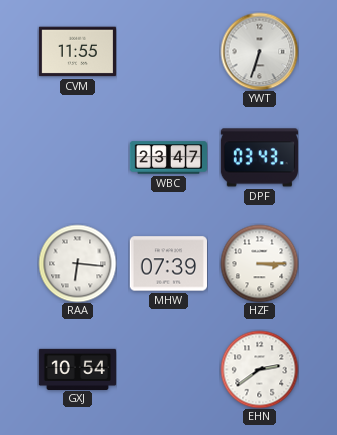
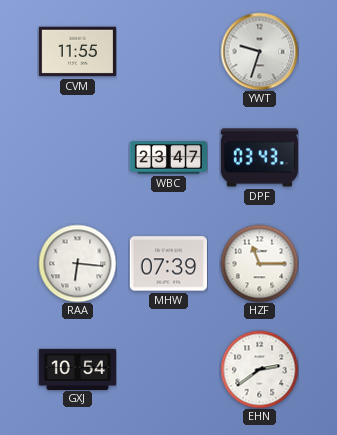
YWT: 6:33 -> 9:33
HZF: 3:15 -> 11:15
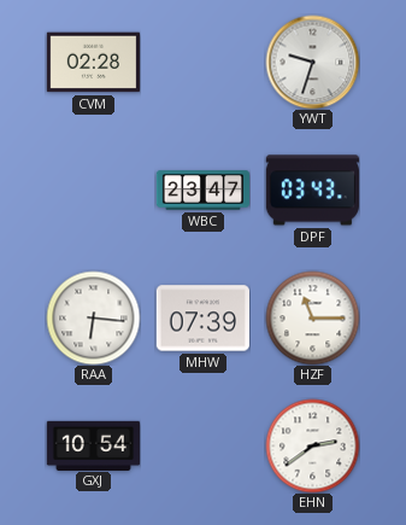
CVM: 11:55 -> 02:28
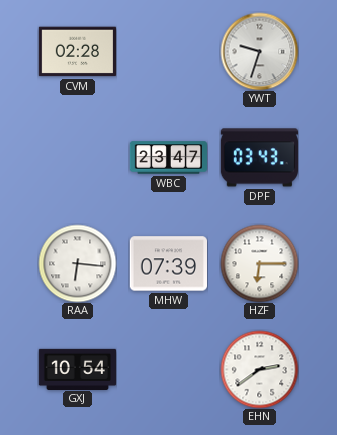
HZF: 11:15 -> 6:15
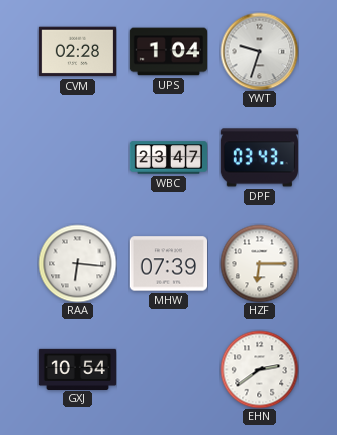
UPS: none -> 1:04
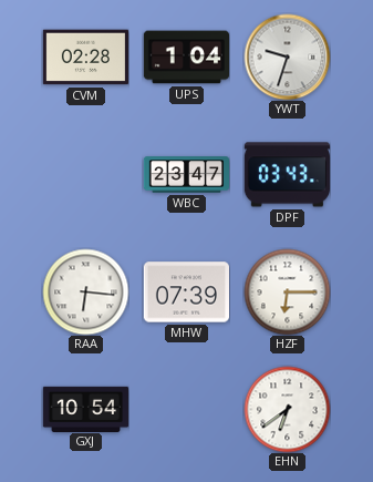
EHN: 2:39 -> 6:39
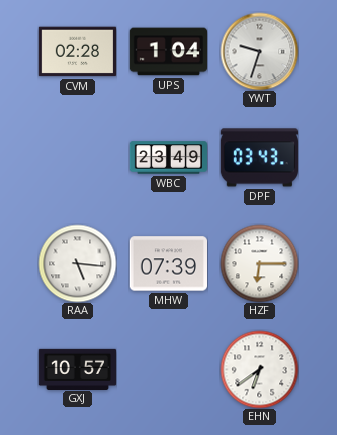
WBC: 23:47 -> 23:49
RAA: 6:16 -> 5:16
GXJ: 10:54 -> 10:57
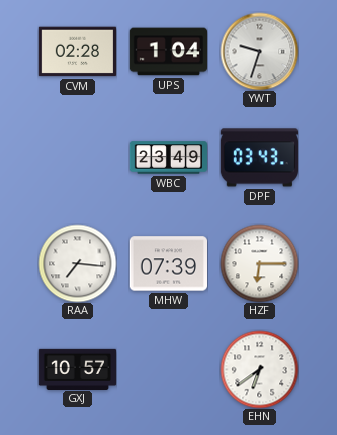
RAA: 5:16 -> 7:16
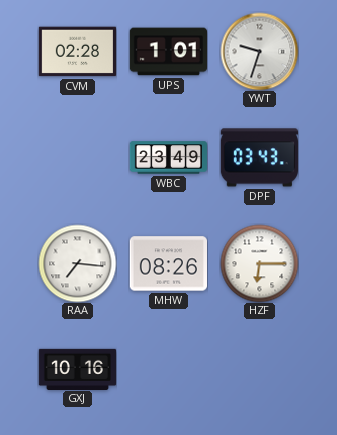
UPS: 1:04 -> 1:01
MHW: 07:39 -> 08:26
GXJ: 10:57 -> 10:16
EHN: 6:39 -> none
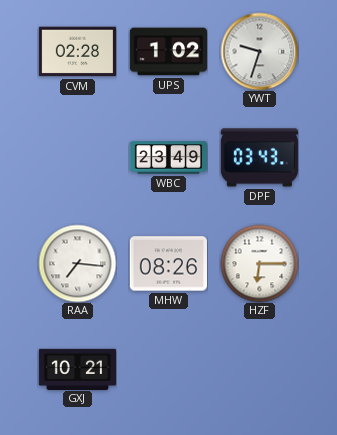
UPS: 1:01 -> 1:02
GXJ: 10:16 -> 10:21
